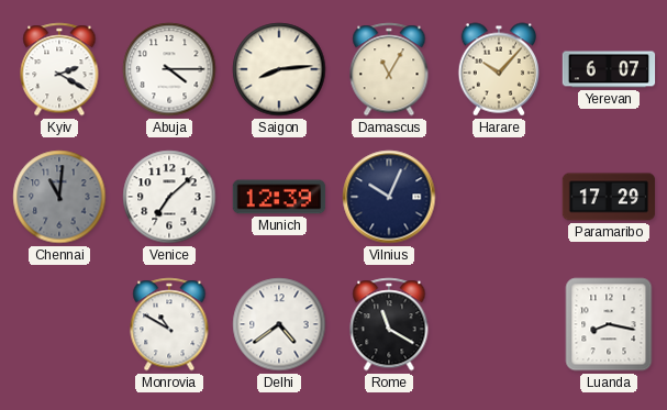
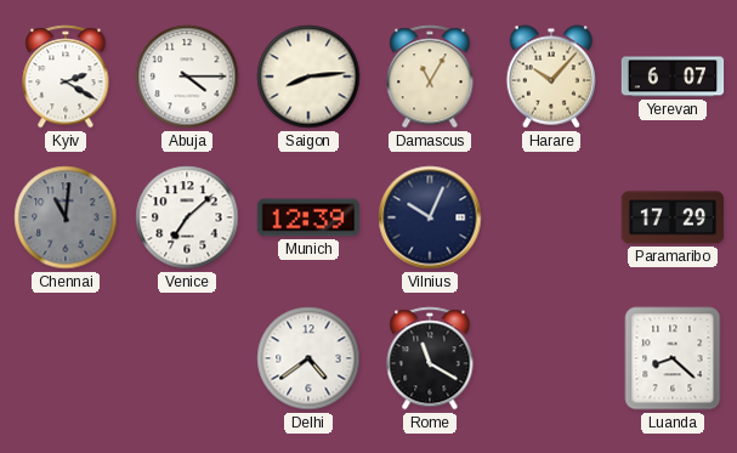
Monrovia: 10:50 -> none
Luanda: 8:17 -> 8:22
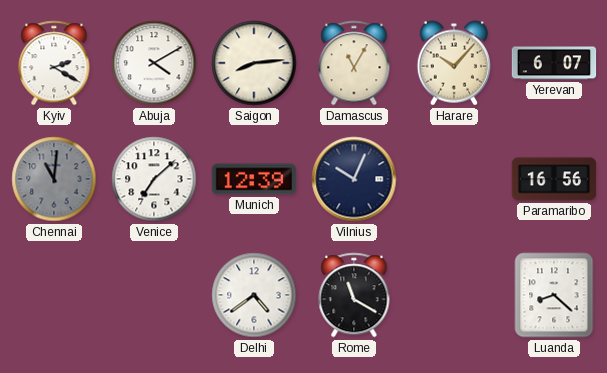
Abuja: 4:15 -> 4:10
Paramaribo: 17:29 -> 16:56
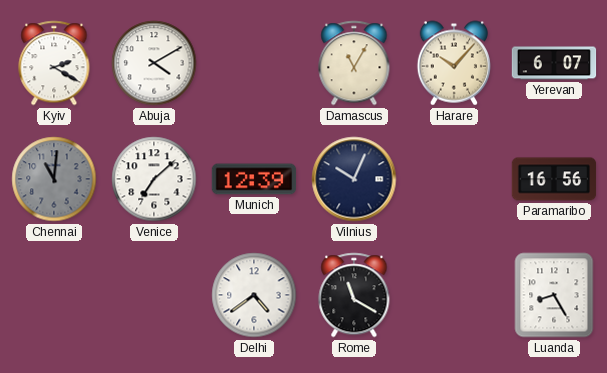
Saigon: 8:14 -> none
Luanda: 8:22 -> 8:25
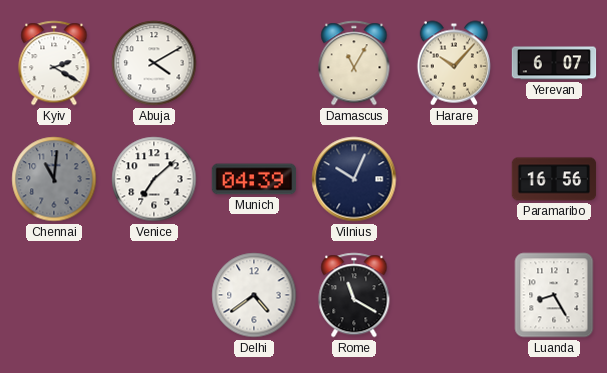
Munich: 12:39 -> 04:39
